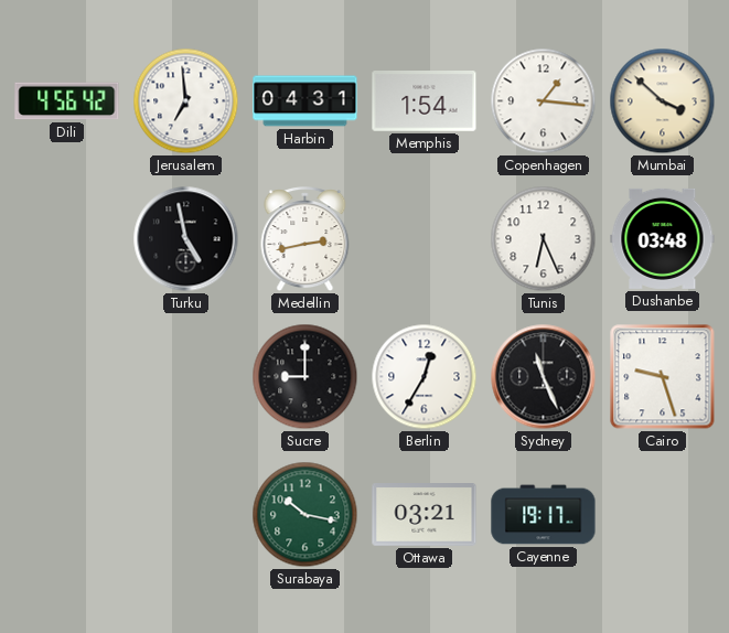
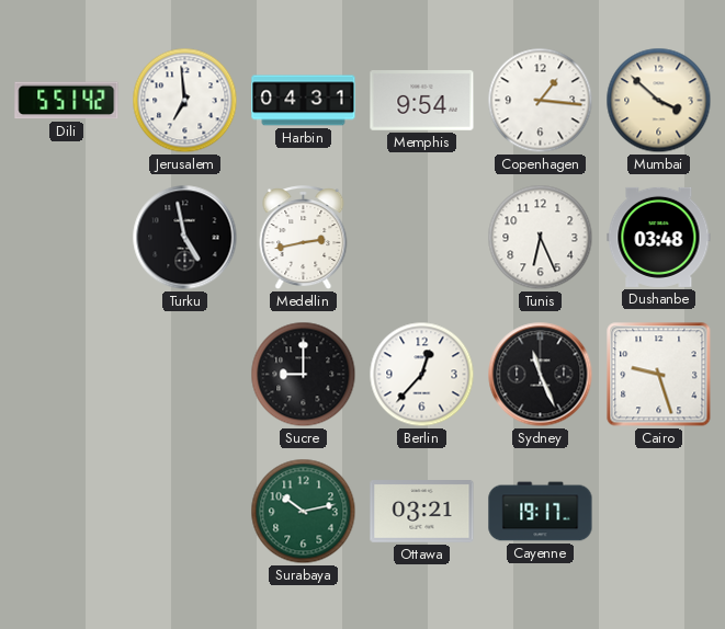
Dili: 4:56 -> 5:51
Memphis: 1:54 -> 9:54
Berlin: 12:35 -> 12:37
Surabaya: 10:17 -> 10:13
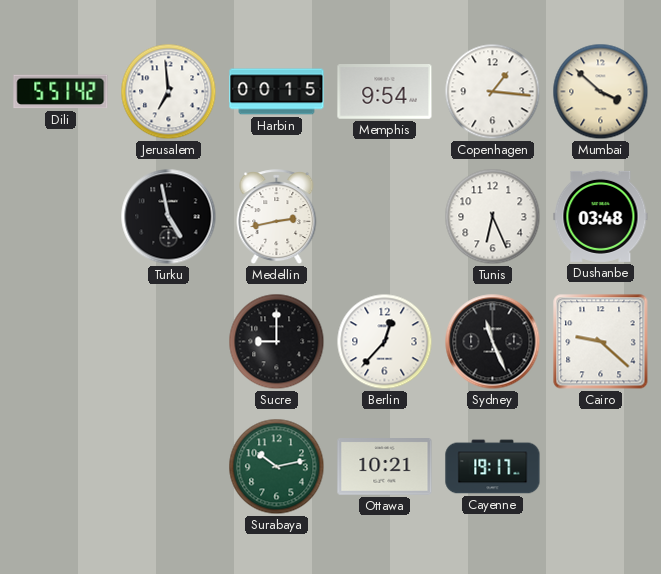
Harbin: 04:31 -> 00:15
Cairo: 9:27 -> 9:22
Ottawa: 03:21 -> 10:21
